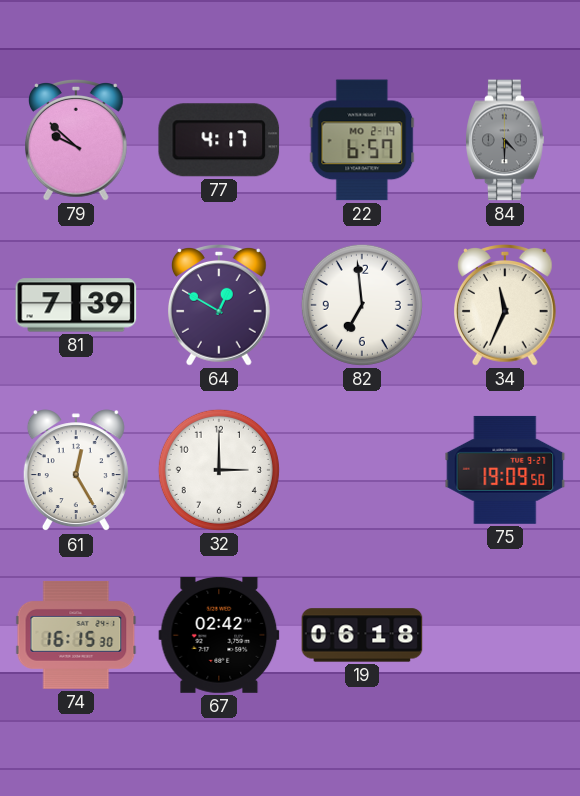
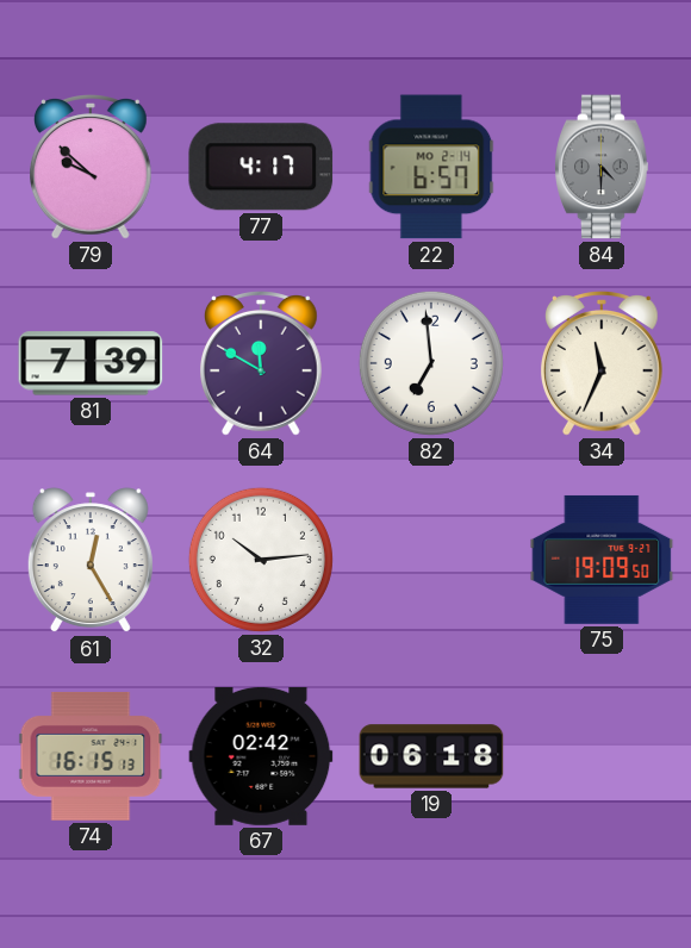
64: 12:50 -> 11:50
32: 3:00 -> 10:14
74: 16:15:30 -> 16:15:13
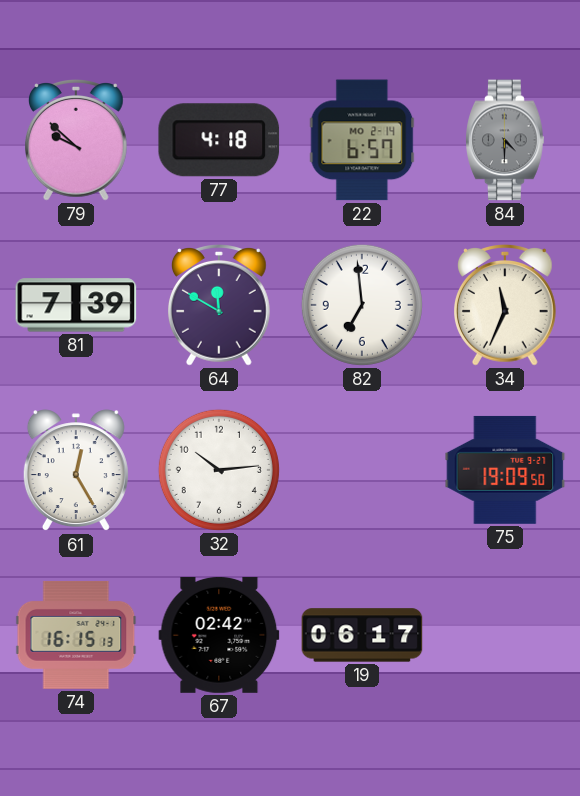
77: 4:17 -> 4:18
19: 06:18 -> 06:17
